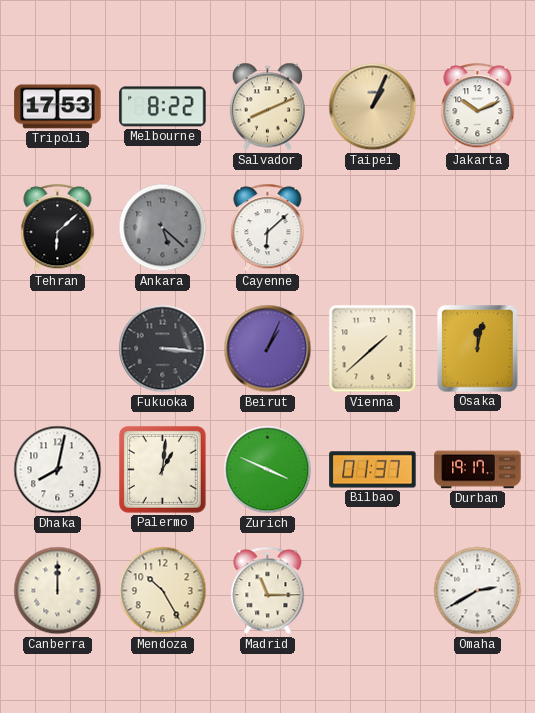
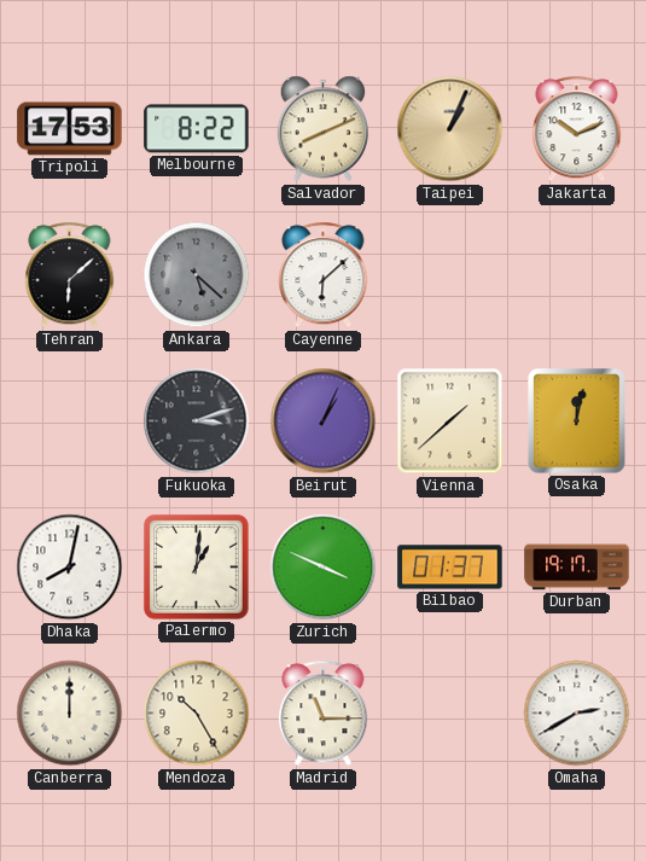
Fukuoka: 3:16 -> 3:12
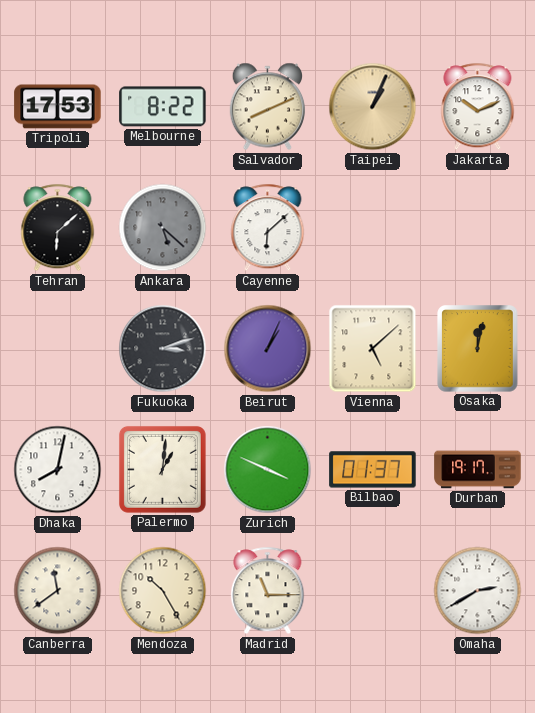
Vienna: 1:38 -> 5:08
Canberra: 12:00 -> 11:39
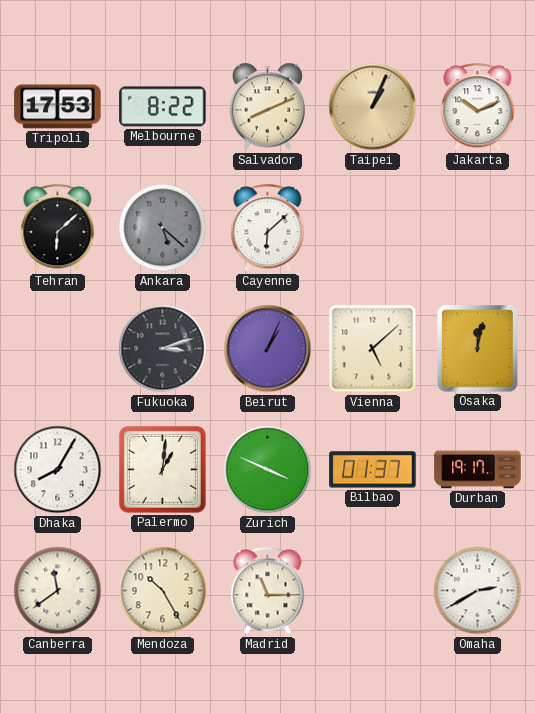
Dhaka: 8:02 -> 8:05
